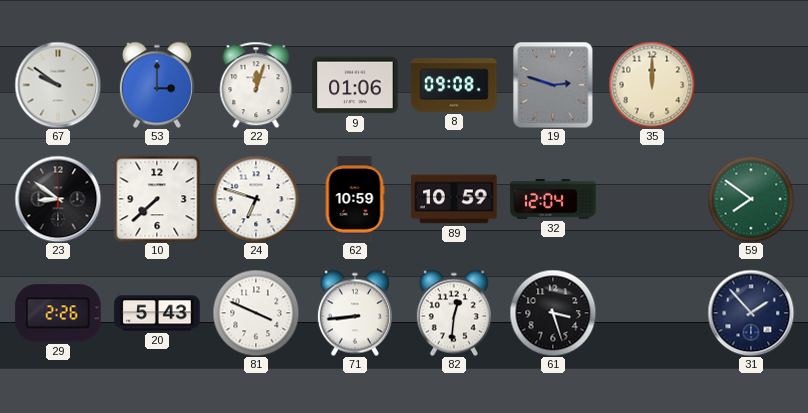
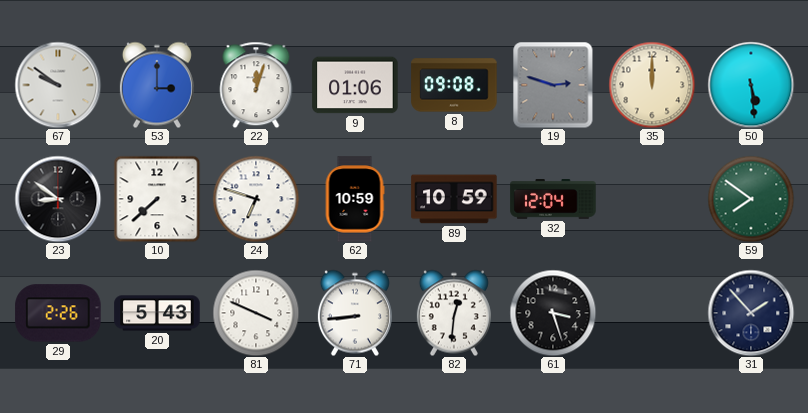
50: none -> 5:29
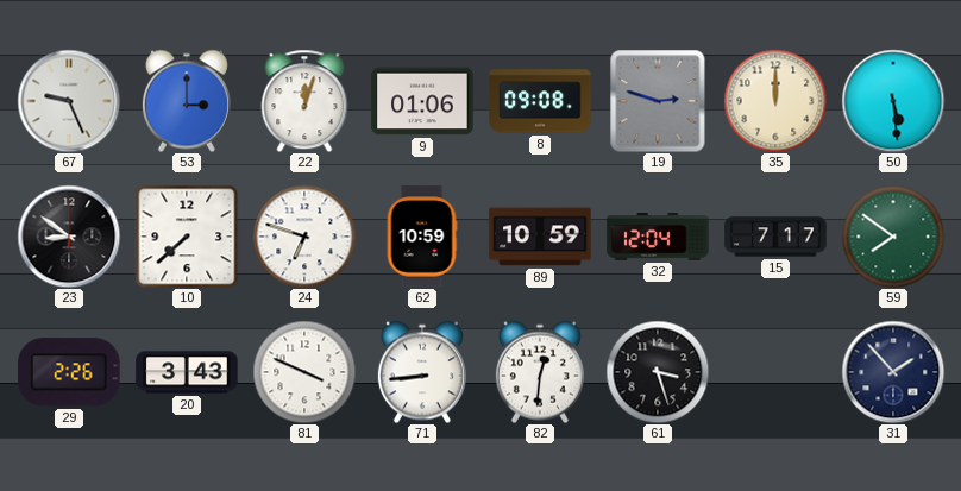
67: 9:51 -> 9:26
15: none -> 7:17
20: 5:43 -> 3:43
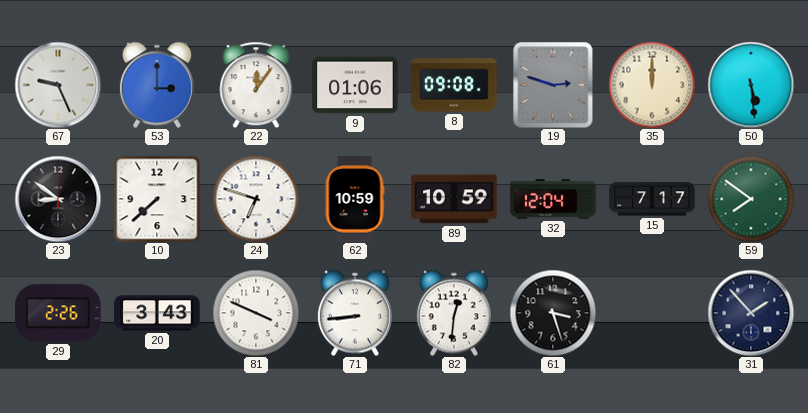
22: 12:03 -> 12:06
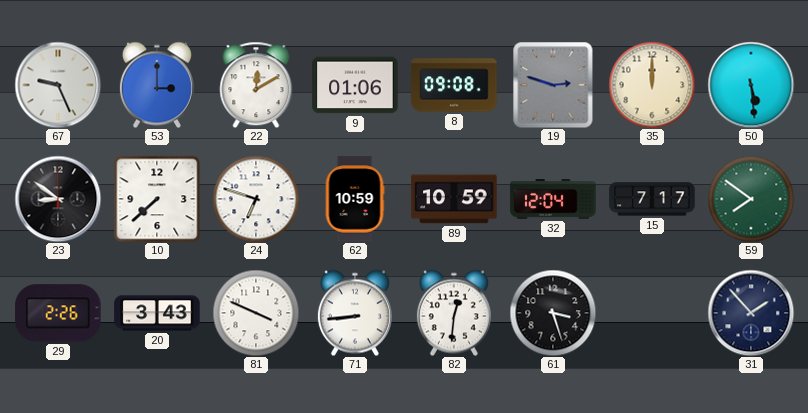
22: 12:06 -> 12:10
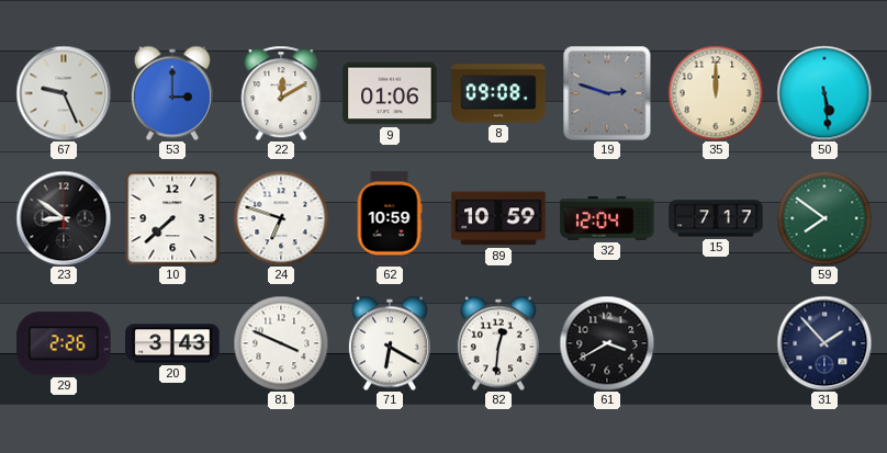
71: 8:44 -> 6:20
61: 3:27 -> 3:40
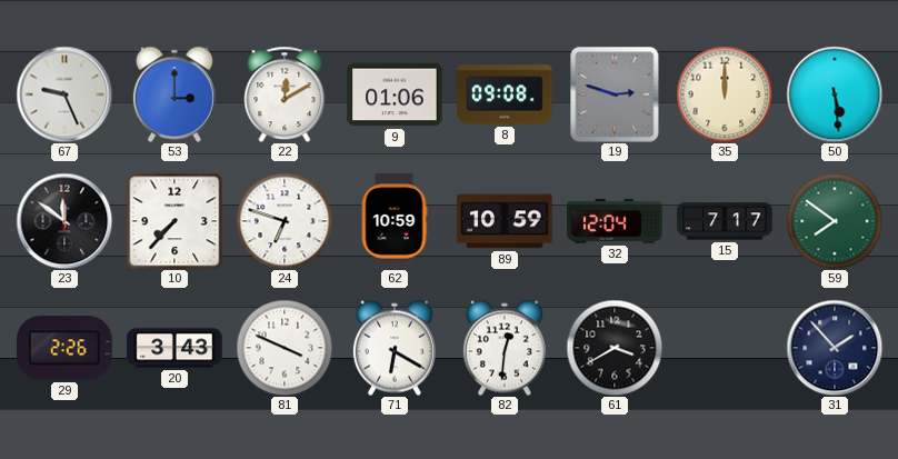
23: 8:51 -> 11:51
10: 7:38 -> 7:37
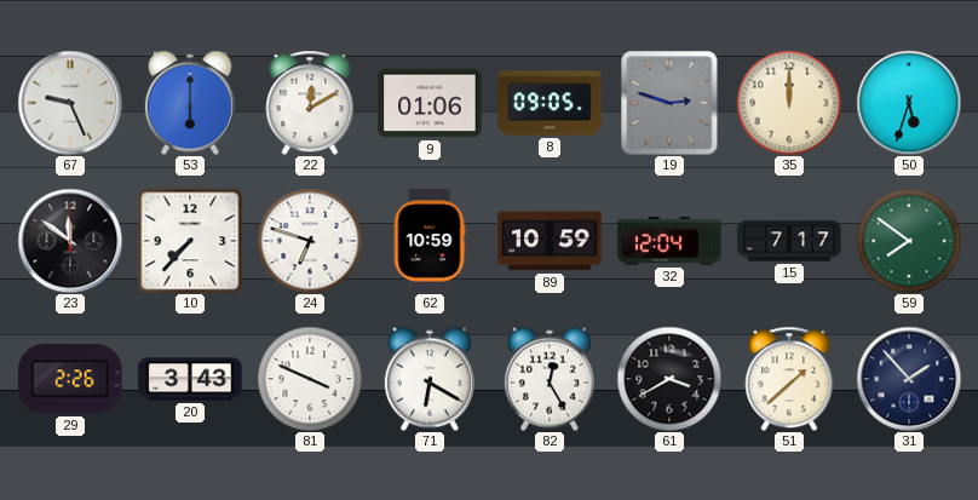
53: 3:00 -> 6:00
8: 09:08 -> 09:05
50: 5:29 -> 5:33
82: 12:31 -> 12:25
51: none -> 1:38
